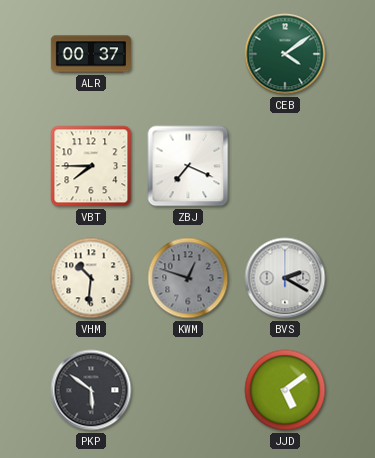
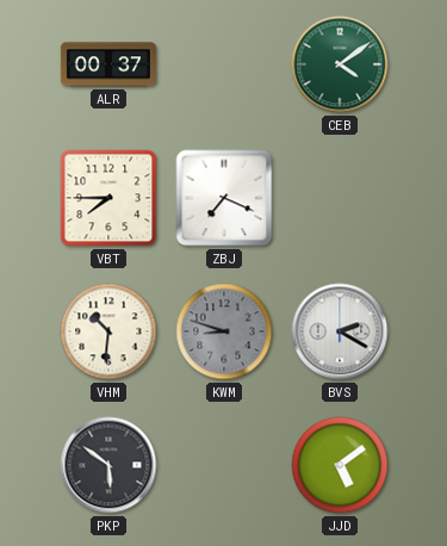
KWM: 12:48 -> 8:48
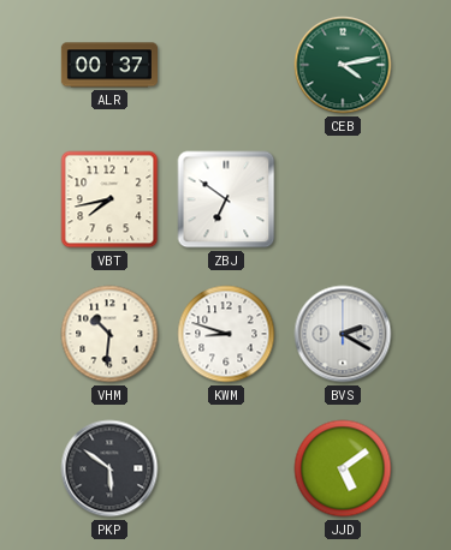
CEB: 4:09 -> 4:13
VBT: 7:45 -> 7:43
ZBJ: 7:19 -> 6:51
KWM dial: grey -> white
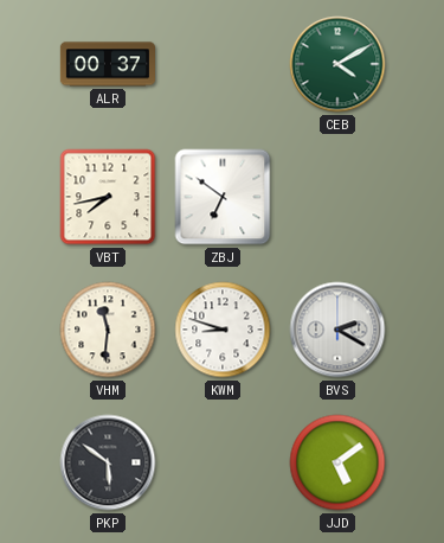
CEB: 4:13 -> 4:10
VHM: 10:31 -> 11:31
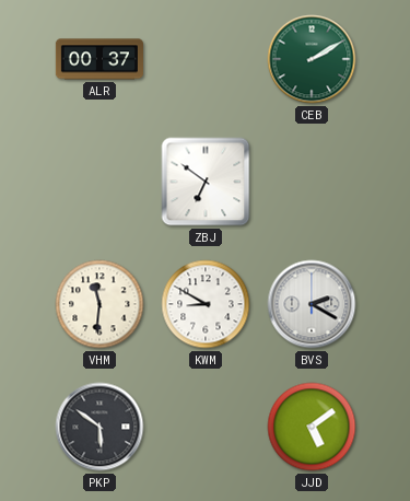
CEB: 4:10 -> 2:10
VBT: 7:43 -> none
KWM: 8:48 -> 8:50
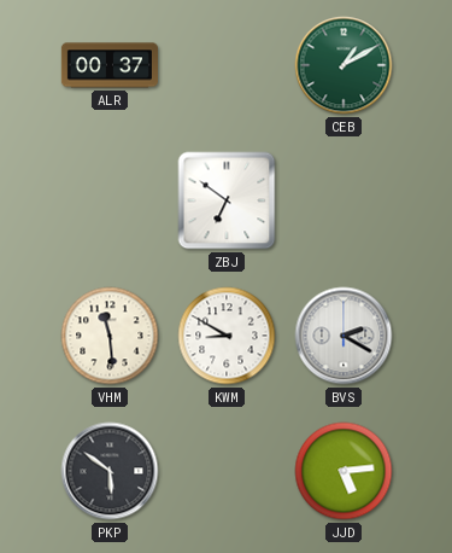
CEB: 2:10 -> 1:10
VHM: 11:31 -> 11:29
JJD: 5:09 -> 5:14
